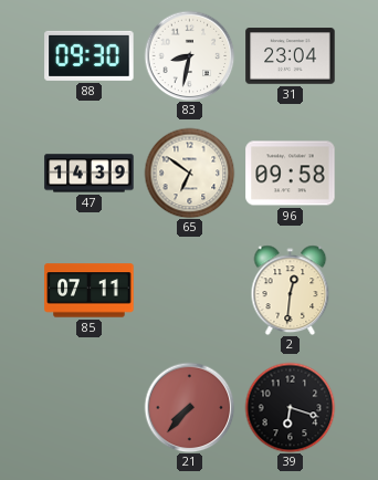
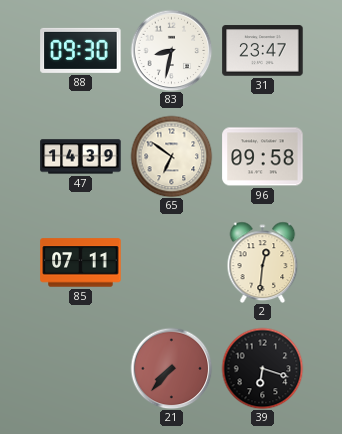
31: 23:04 -> 23:47
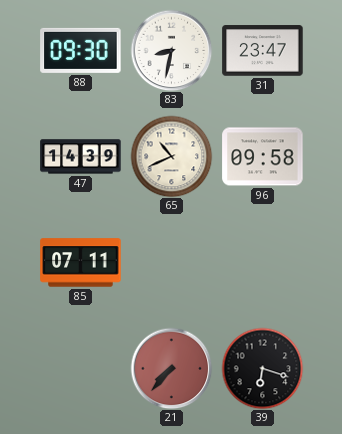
65: 6:51 -> 10:41
2: 12:31 -> none
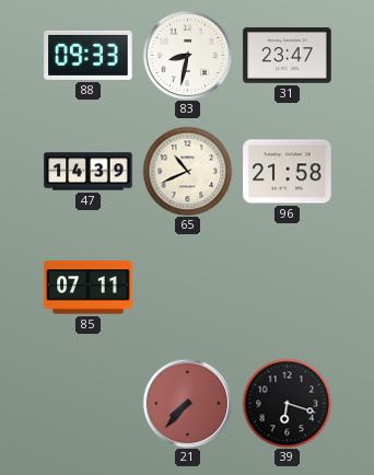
88: 09:30 -> 09:33
96: 09:58 -> 21:58
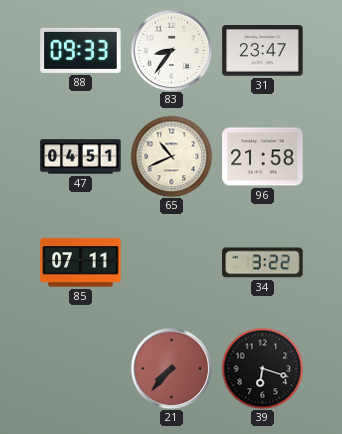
83: 8:32 -> 8:36
47: 14:39 -> 04:51
34: none -> 3:22
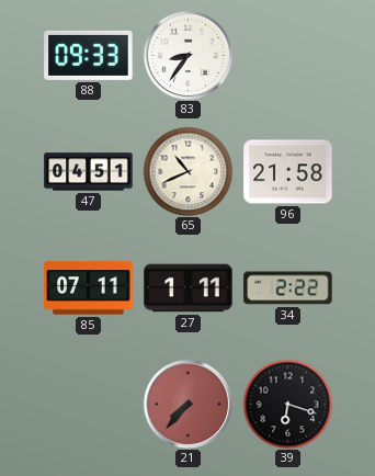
31: 23:47 -> none
27: none -> 1:11
34: 3:22 -> 2:22
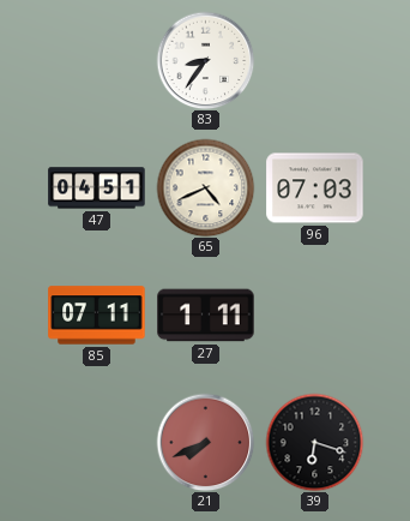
88: 09:33 -> none
65: 10:41 -> 4:41
96: 21:58 -> 07:03
34: 2:22 -> none
21: 7:37 -> 7:41
